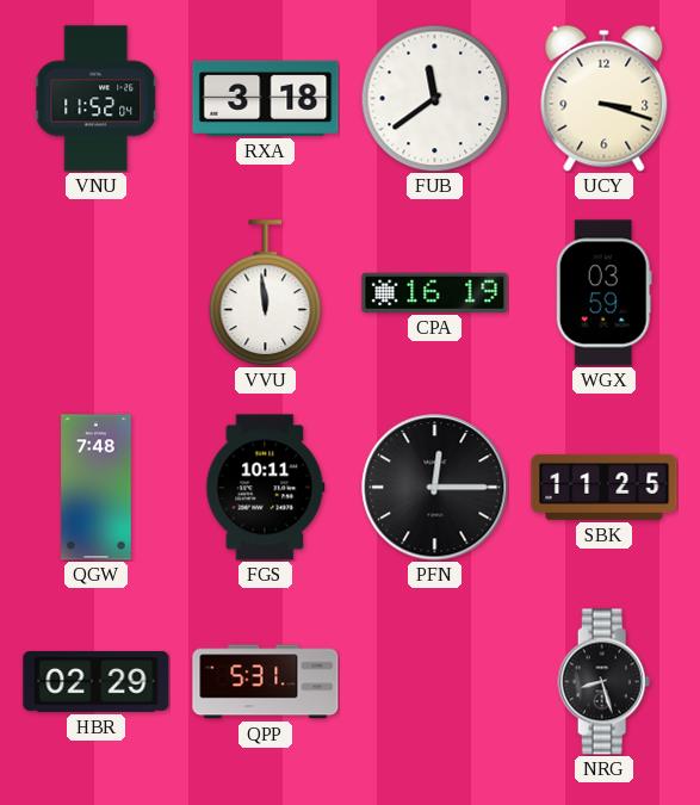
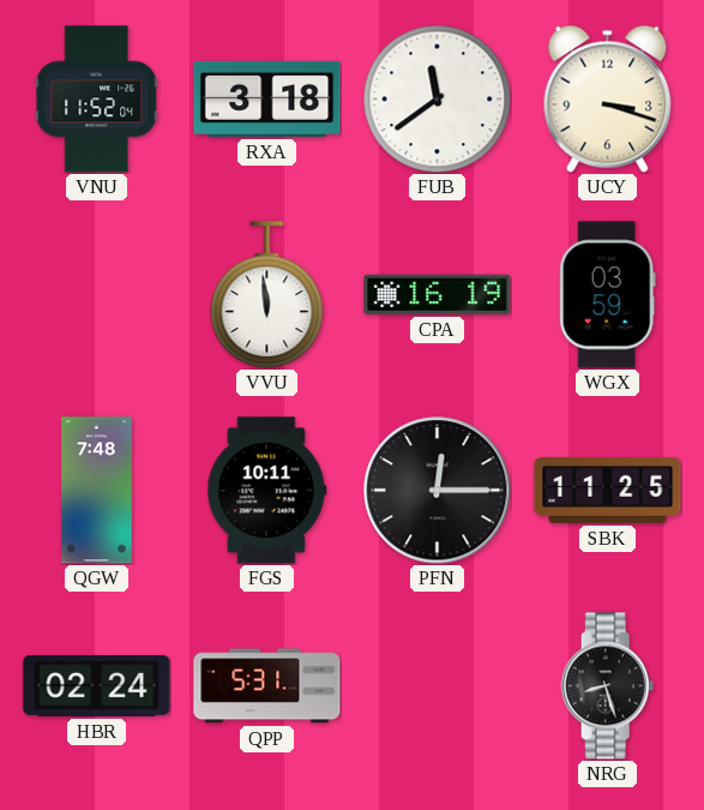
HBR: 02:29 -> 02:24
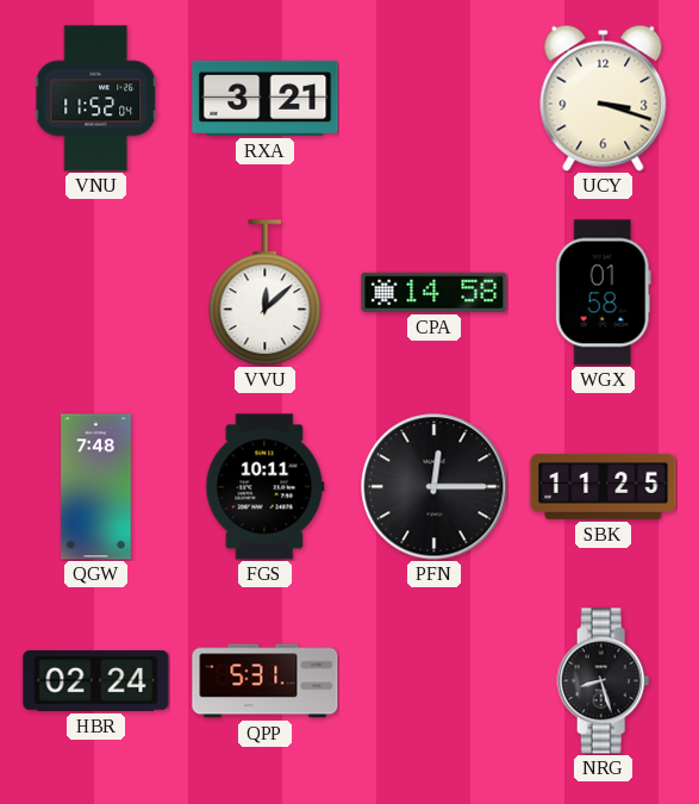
RXA: 3:18 -> 3:21
FUB: 11:39 -> none
VVU: 11:59 -> 12:08
CPA: 16:19 -> 14:58
WGX: 03:59 -> 01:58
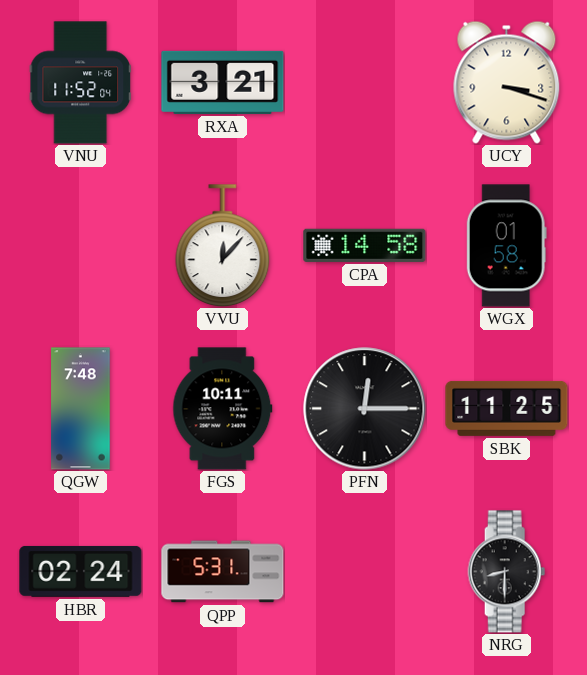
VVU: 12:08 -> 12:07
NRG: 8:27 -> 8:30
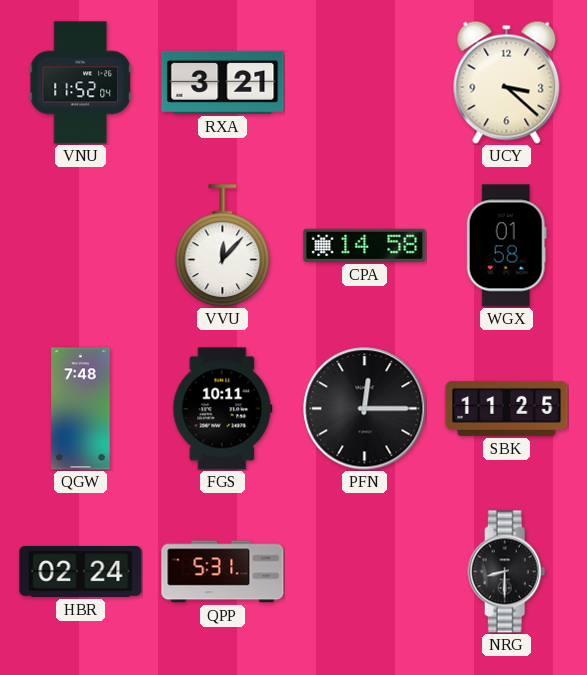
UCY: 3:18 -> 3:22
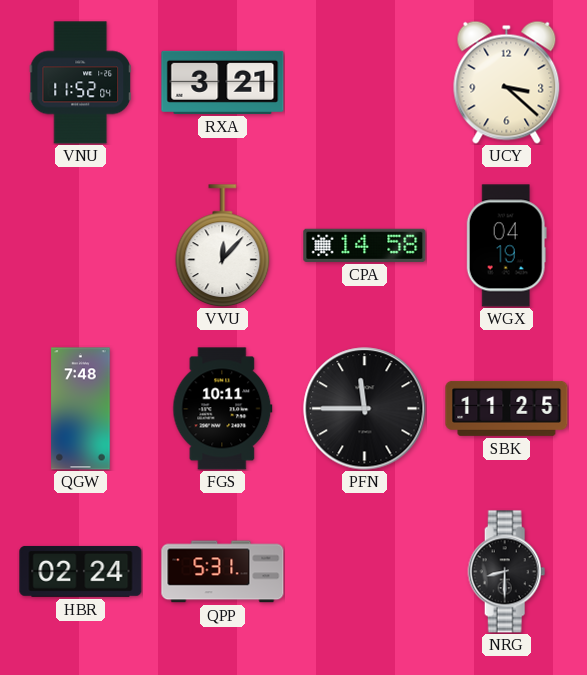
WGX: 01:58 -> 04:19
PFN: 12:15 -> 11:45
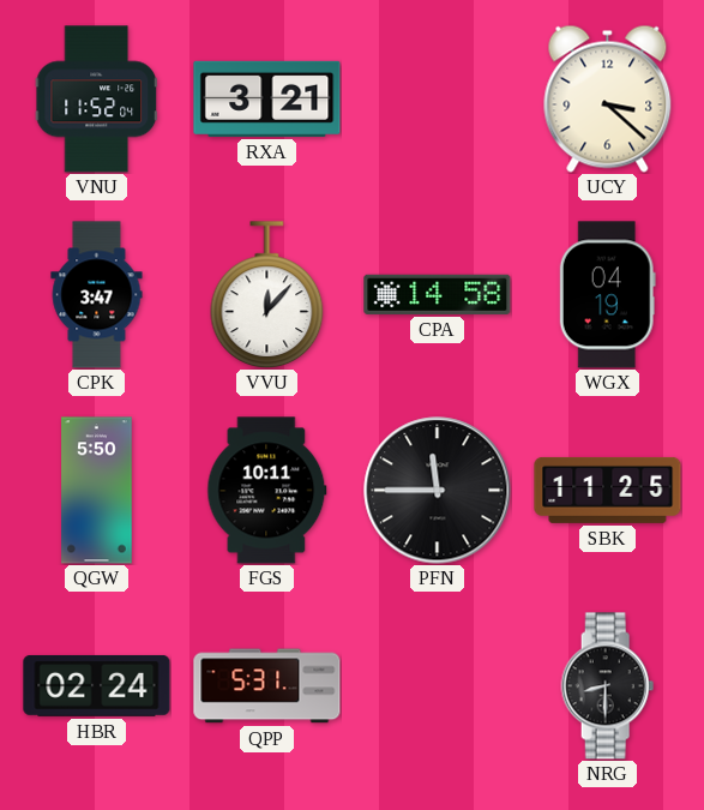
CPK: none -> 3:47
QGW: 7:48 -> 5:50
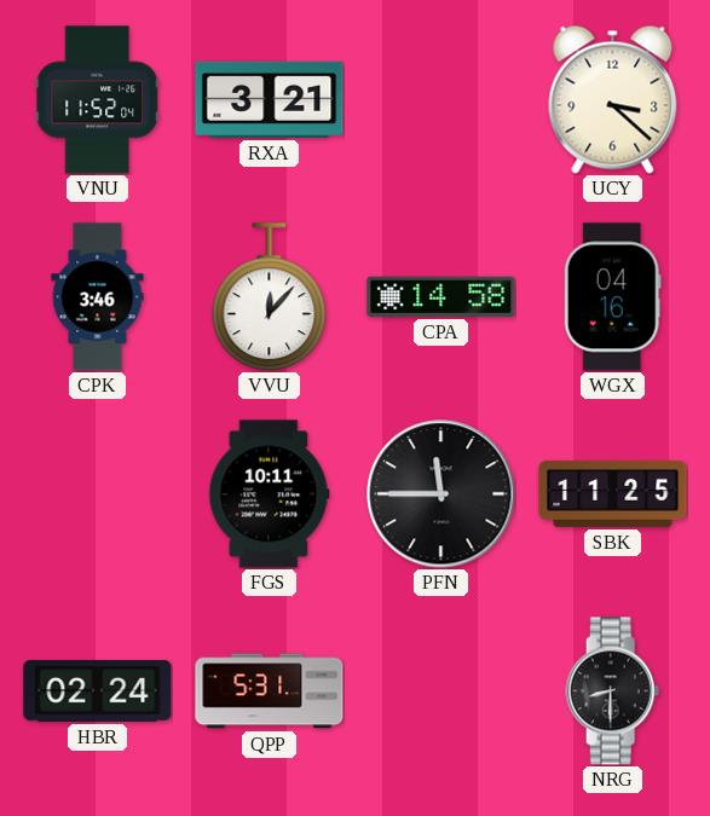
CPK: 3:47 -> 3:46
WGX: 04:19 -> 04:16
QGW: 5:50 -> none
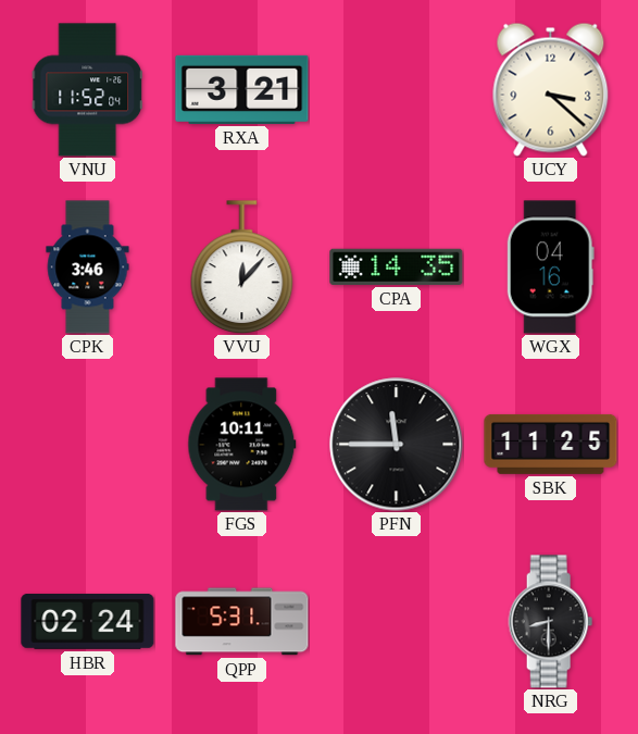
CPA: 14:58 -> 14:35
